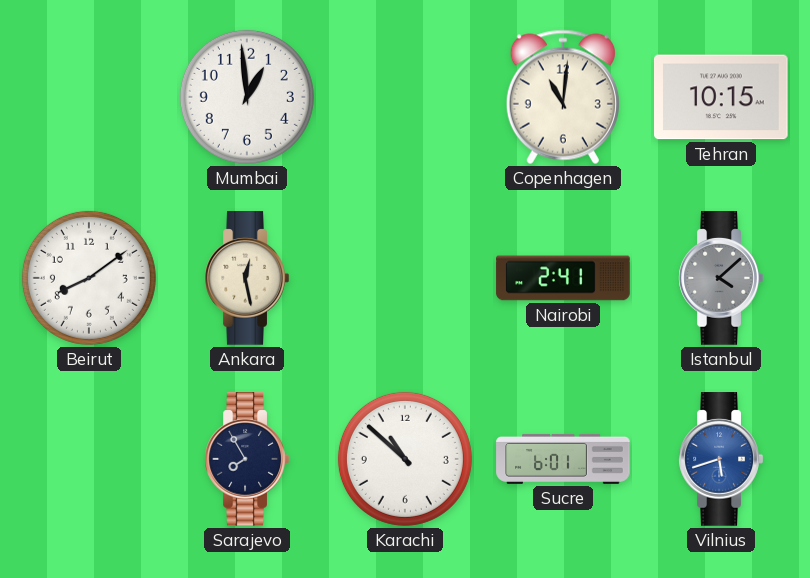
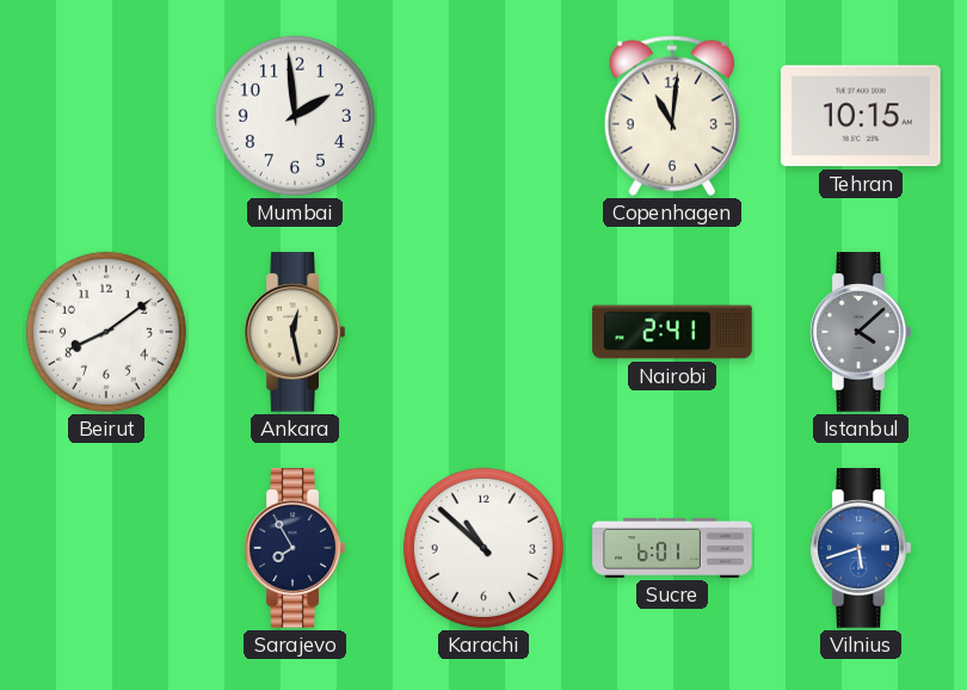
Mumbai: 12:59 -> 1:59
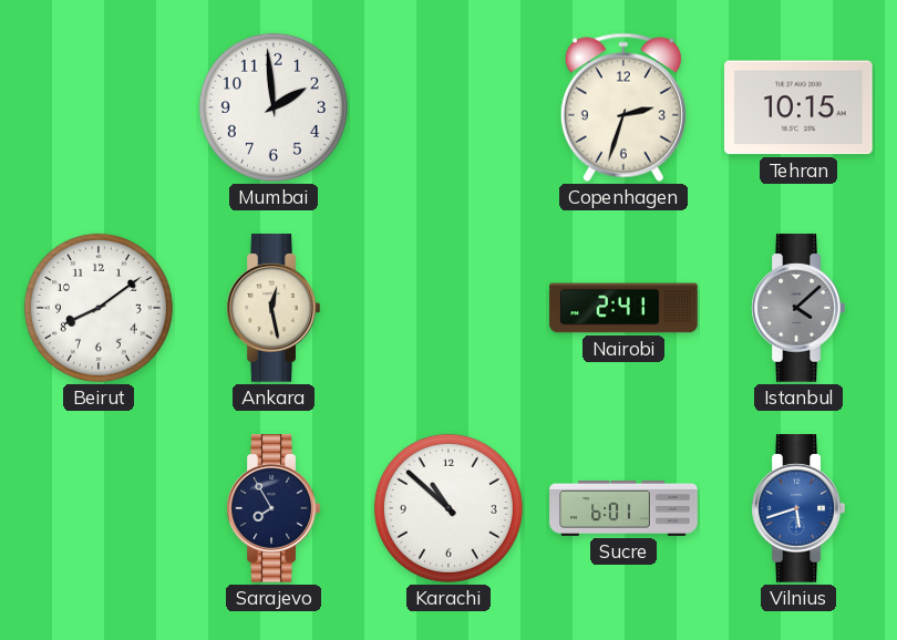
Copenhagen: 11:01 -> 2:33
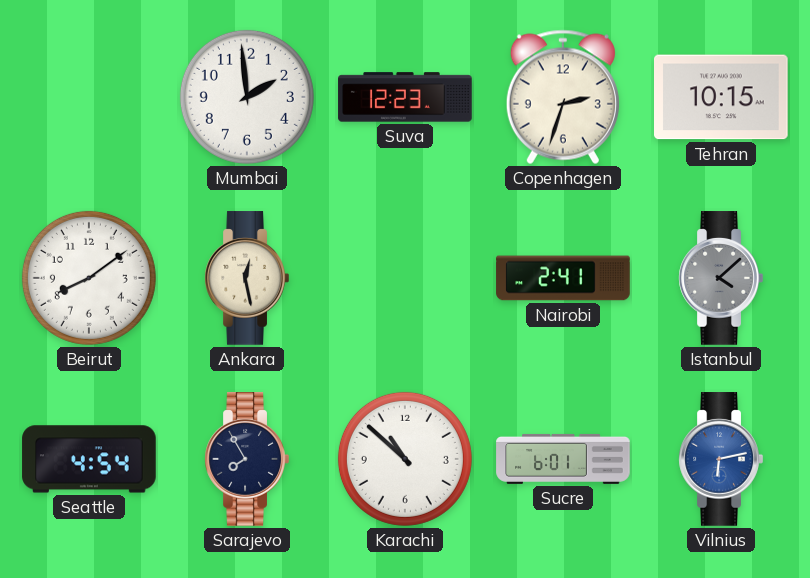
Suva: none -> 12:23
Seattle: none -> 4:54
Vilnius: 5:42 -> 6:13
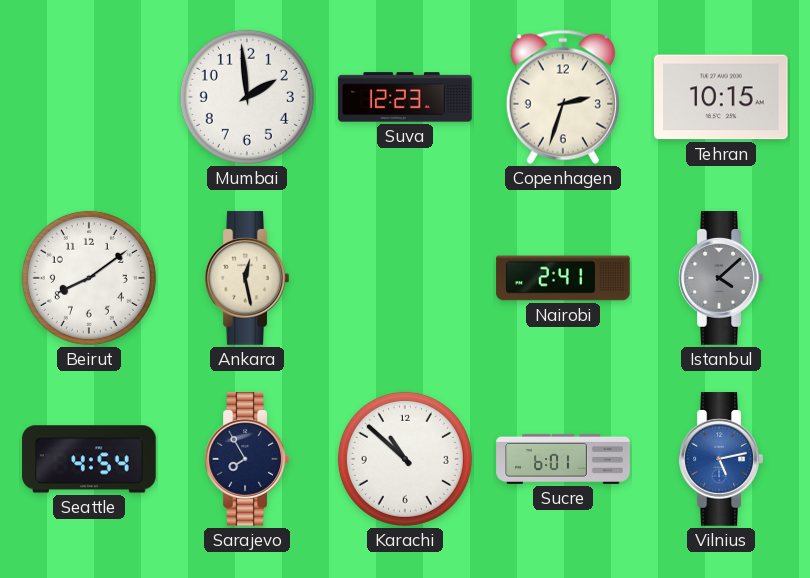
Vilnius: 6:13 -> 5:13
